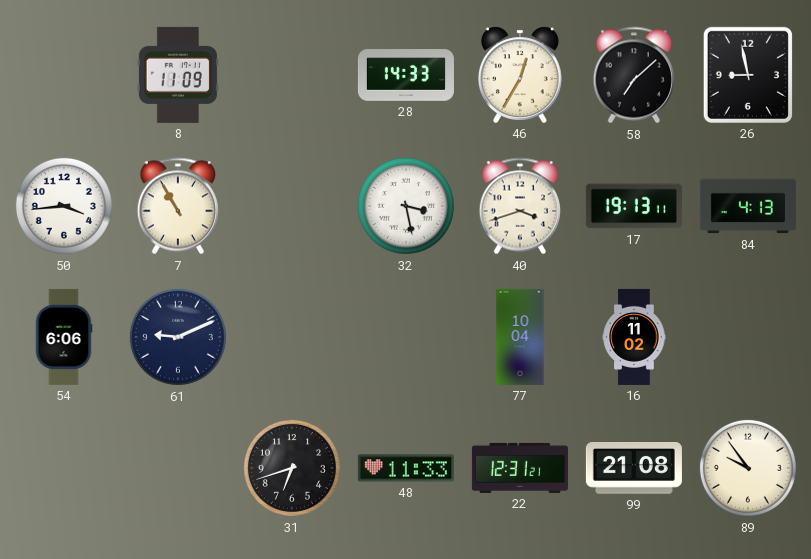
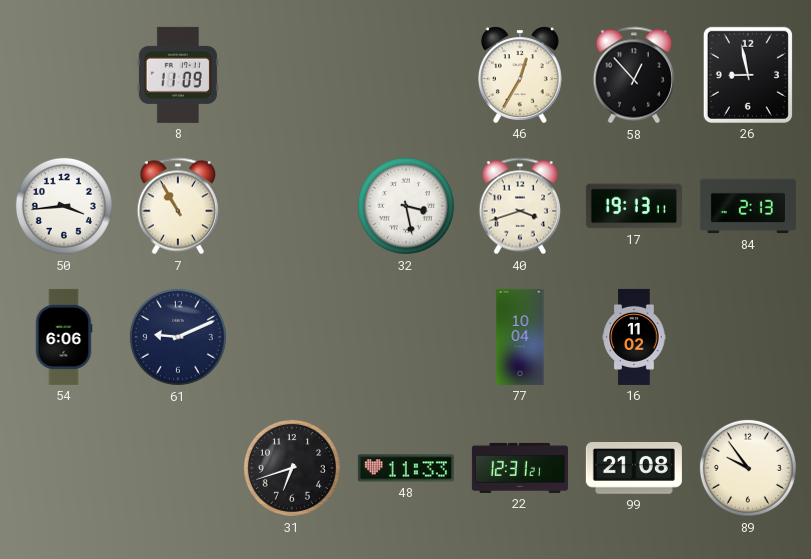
28: 14:33 -> none
58: 7:08 -> 12:53
84: 4:13 -> 2:13
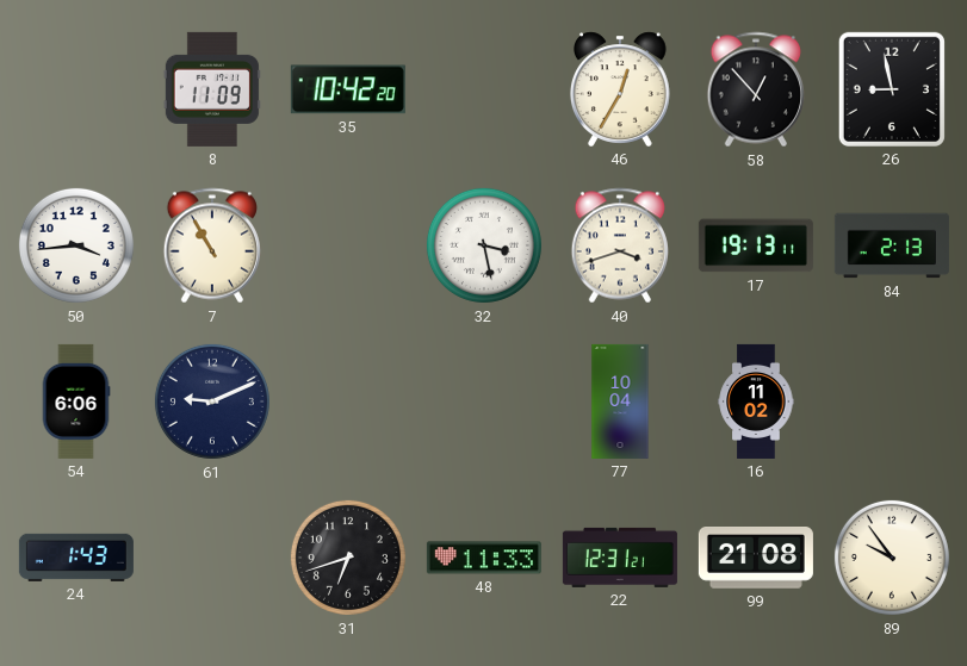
35: none -> 10:42
24: none -> 1:43
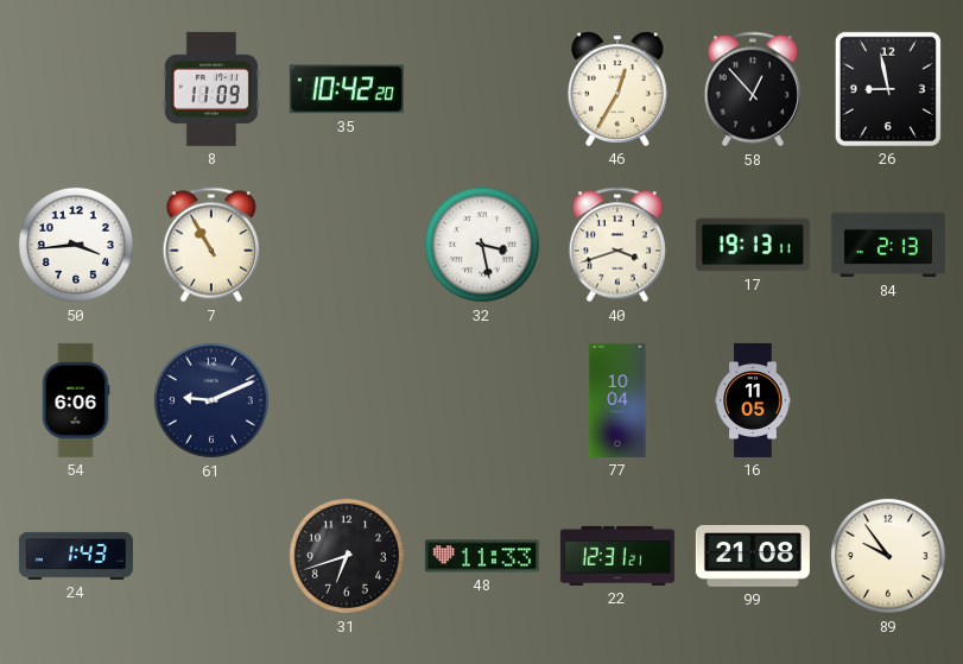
16: 11:02 -> 11:05
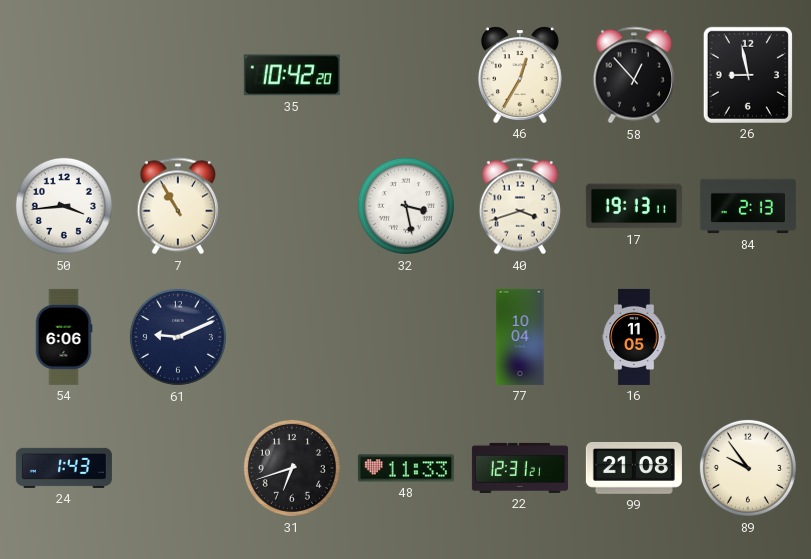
8: 11:09 -> none
